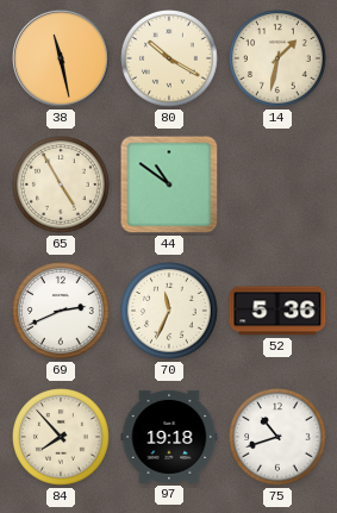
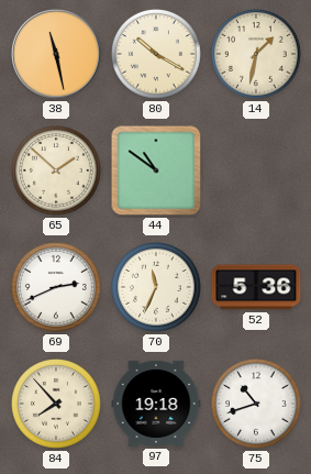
65: 4:55 -> 1:52
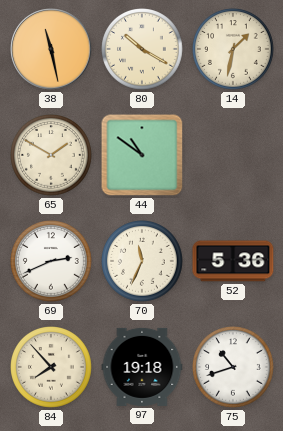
65: 1:52 -> 1:50
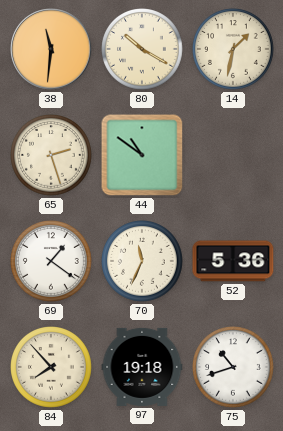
38: 11:28 -> 11:31
65: 1:50 -> 2:27
69: 2:41 -> 1:21
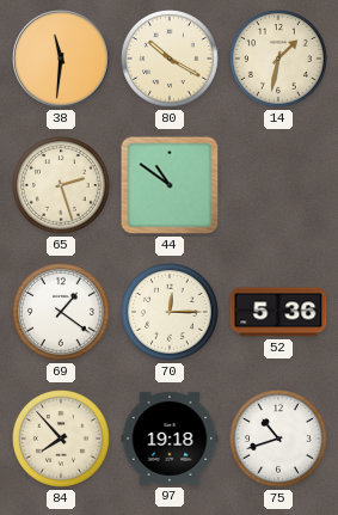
70: 11:34 -> 12:15
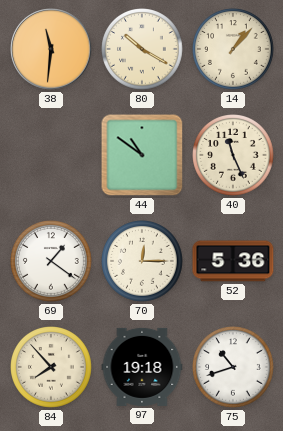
14: 1:32 -> 1:07
65: 2:27 -> none
40: none -> 11:26
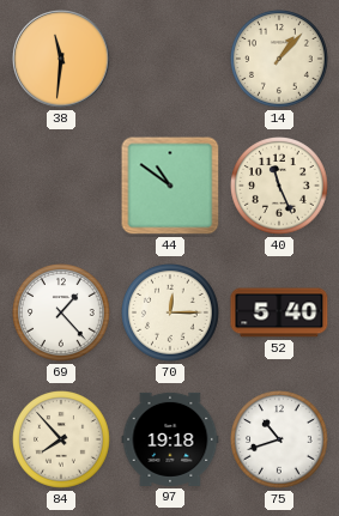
80: 10:20 -> none
69: 1:21 -> 1:23
52: 5:36 -> 5:40
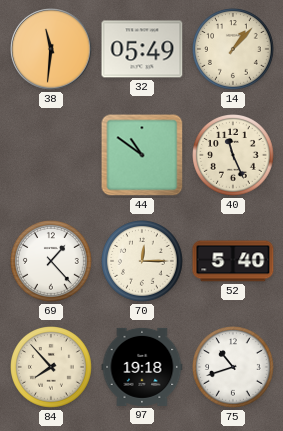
32: none -> 05:49
